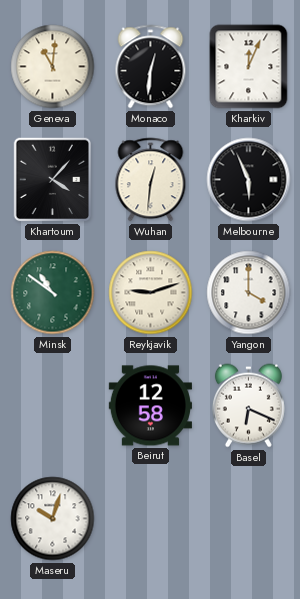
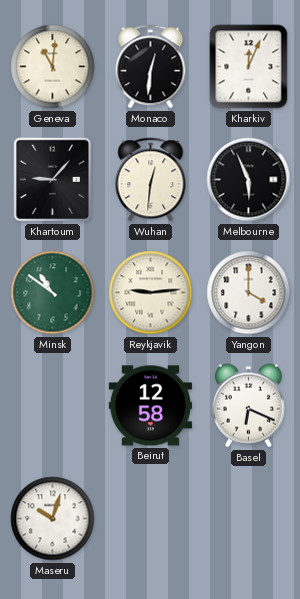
Khartoum: 4:07 -> 9:07
Reykjavik: 9:12 -> 9:14
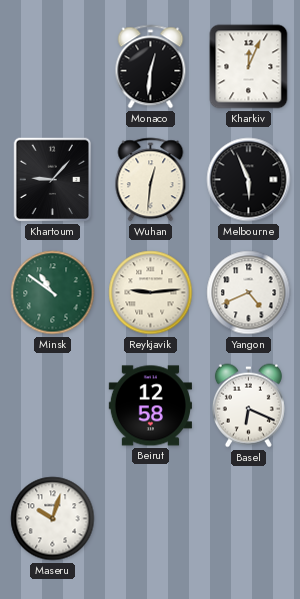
Geneva: 11:01 -> none
Yangon: 4:00 -> 4:41
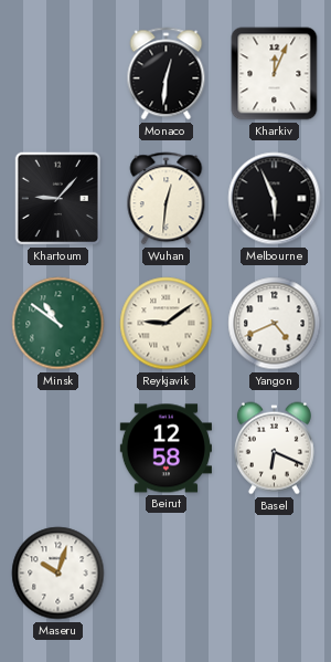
Reykjavik: 9:14 -> 9:09
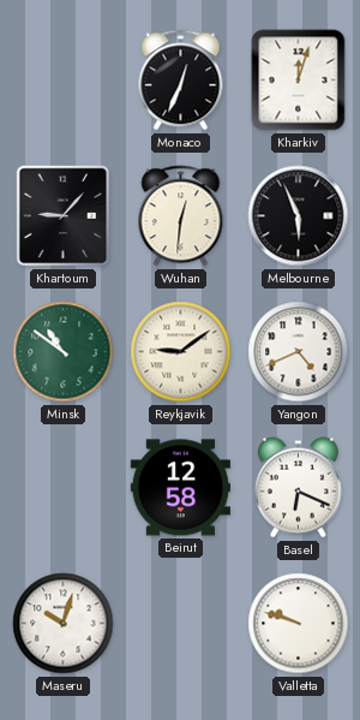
Monaco: 12:31 -> 12:34
Kharkiv: 12:04 -> 12:03
Valletta: none -> 9:48
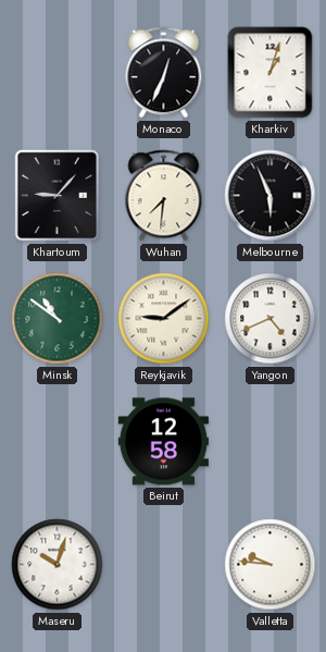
Kharkiv: 12:03 -> 1:03
Wuhan: 12:31 -> 7:31
Basel: 6:19 -> none
Valletta: 9:48 -> 9:46
